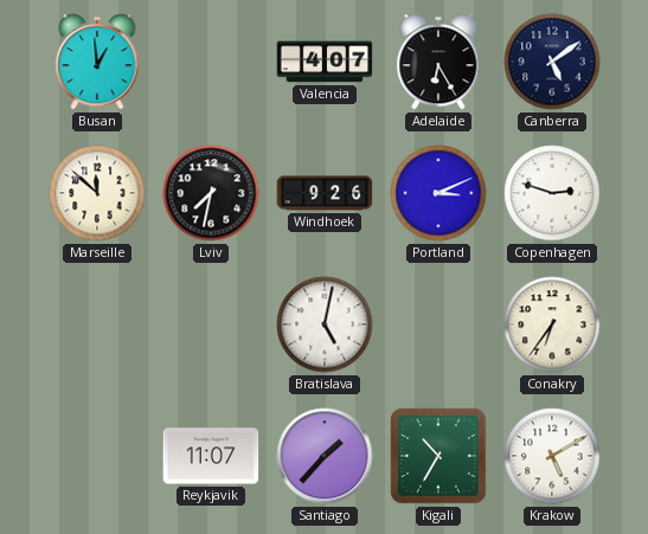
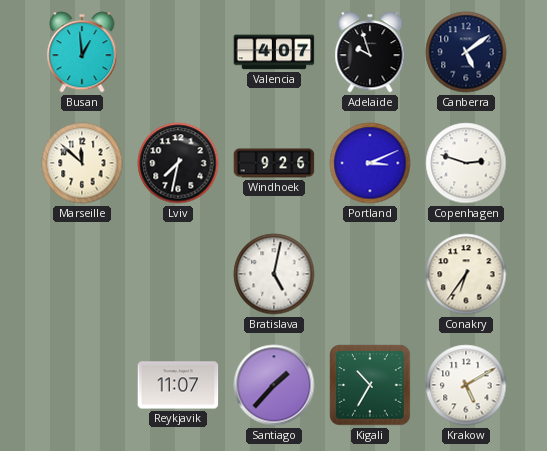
Adelaide: 6:25 -> 9:57
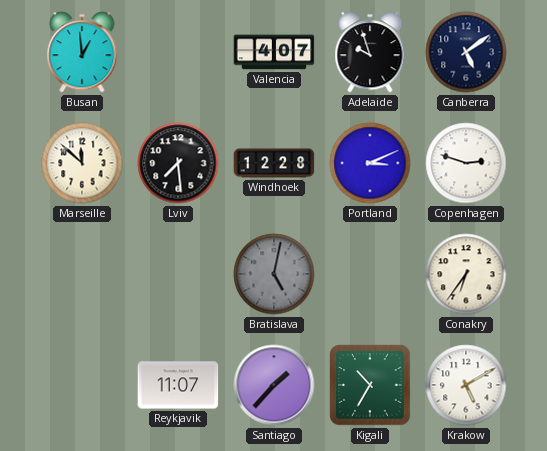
Lviv: 7:32 -> 7:29
Windhoek: 9:26 -> 12:28
Bratislava dial: white -> grey
